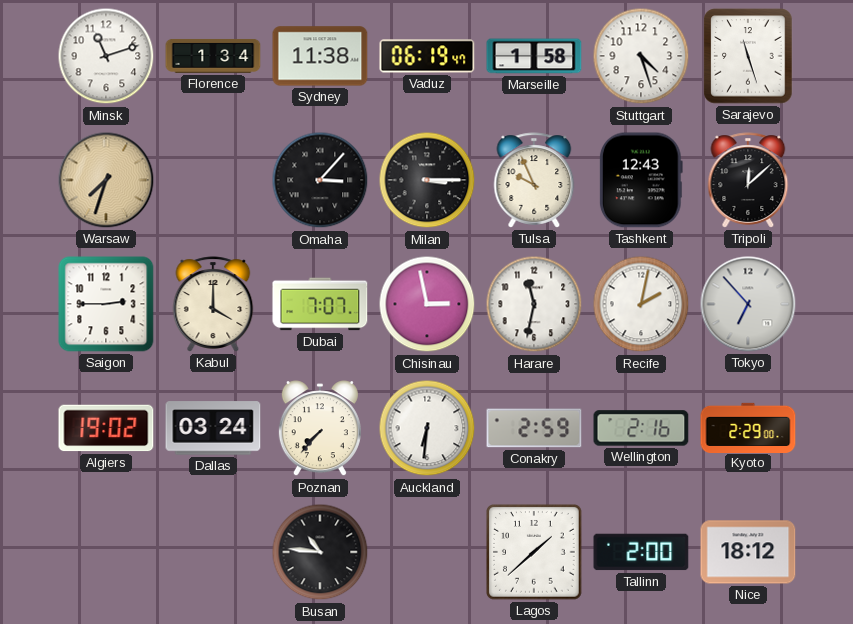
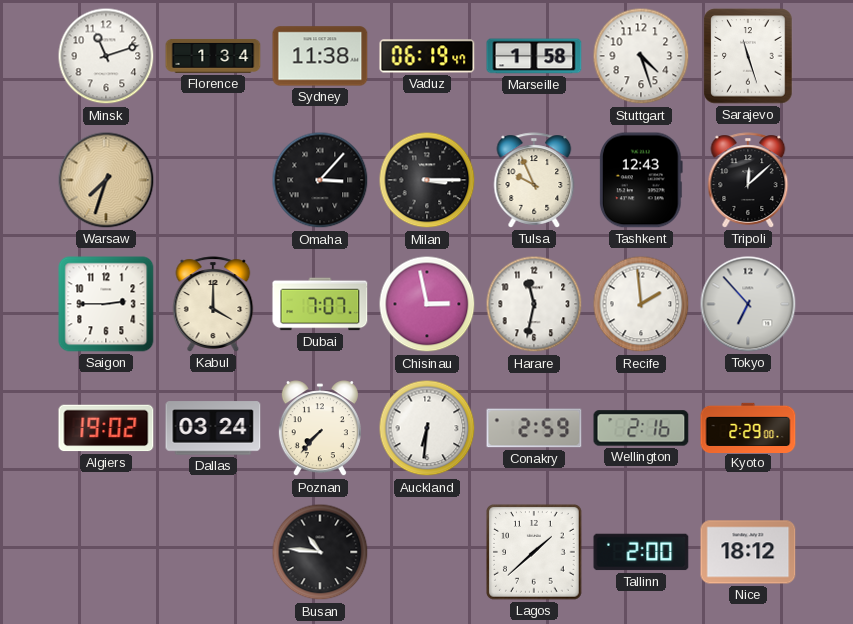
Recife: 2:02 -> 1:59
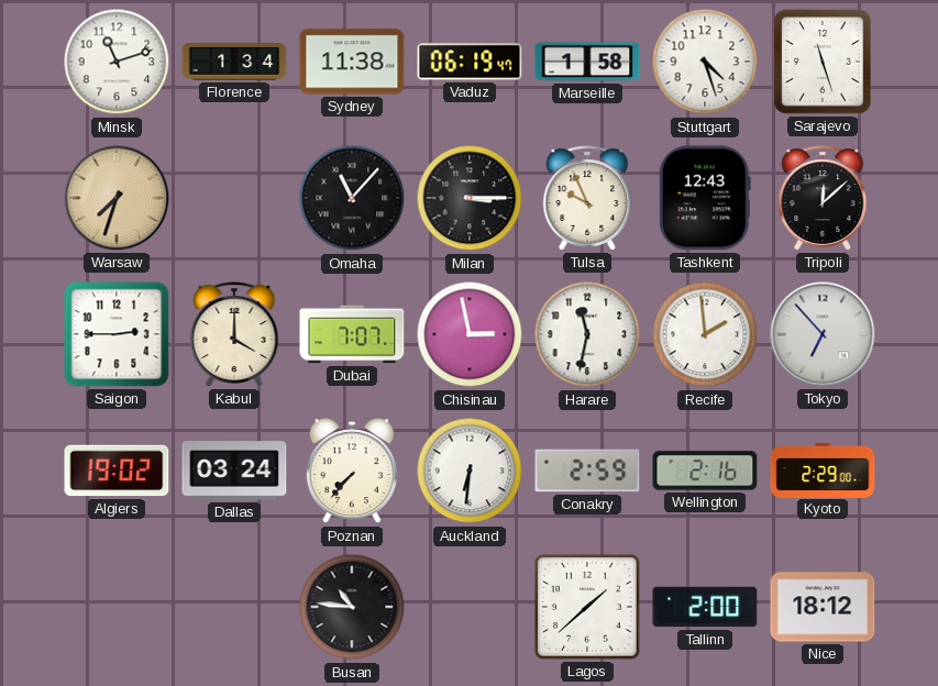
Omaha: 3:07 -> 11:07
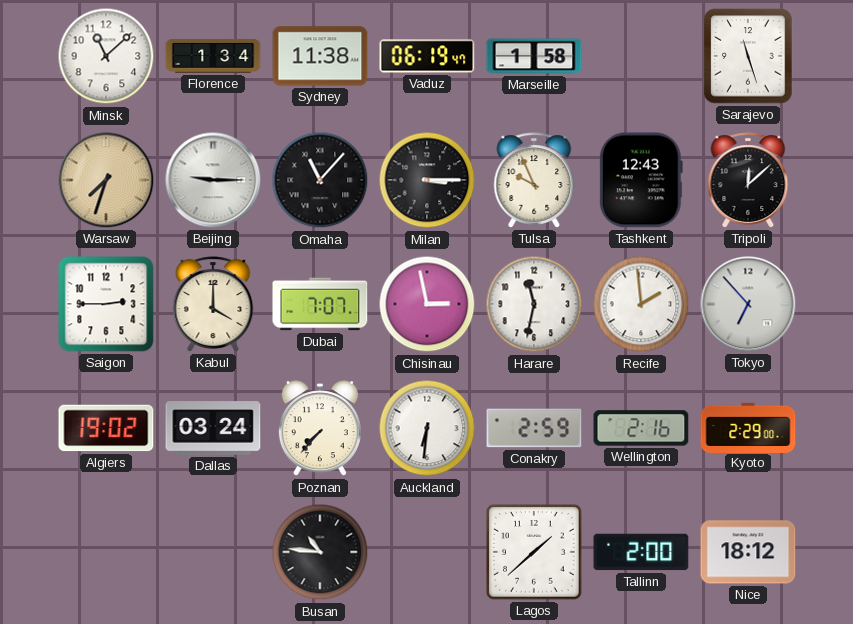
Minsk: 11:12 -> 11:08
Stuttgart: 4:27 -> none
Beijing: none -> 9:15
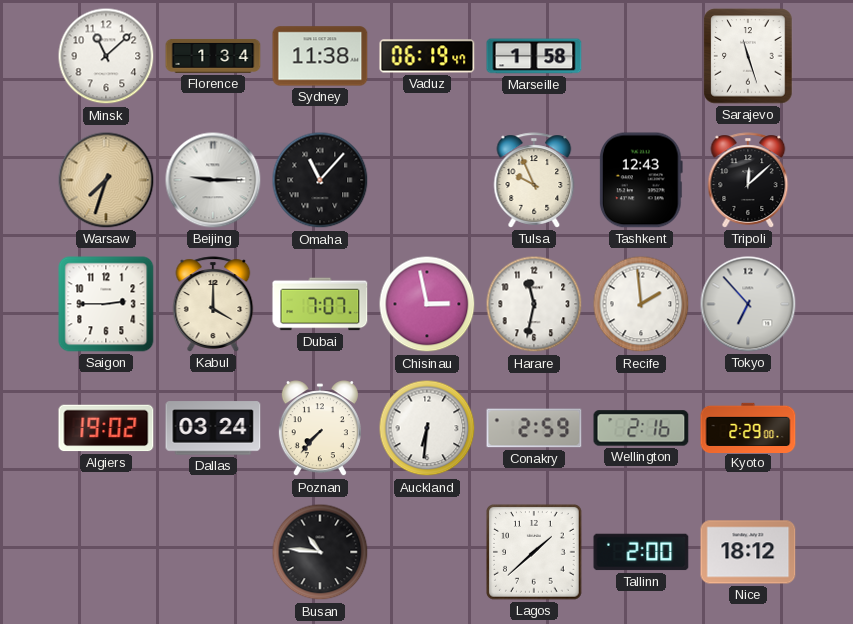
Milan: 3:15 -> none
